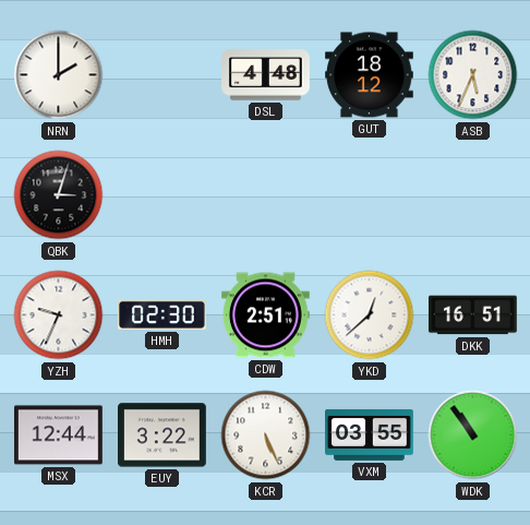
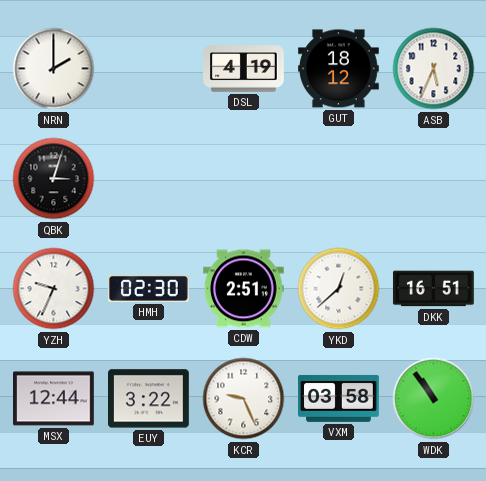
DSL: 4:48 -> 4:19
KCR: 5:26 -> 9:26
VXM: 03:55 -> 03:58
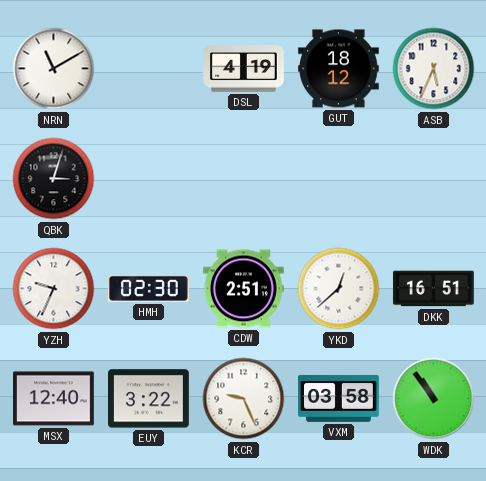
NRN: 2:00 -> 11:10
MSX: 12:44 -> 12:40
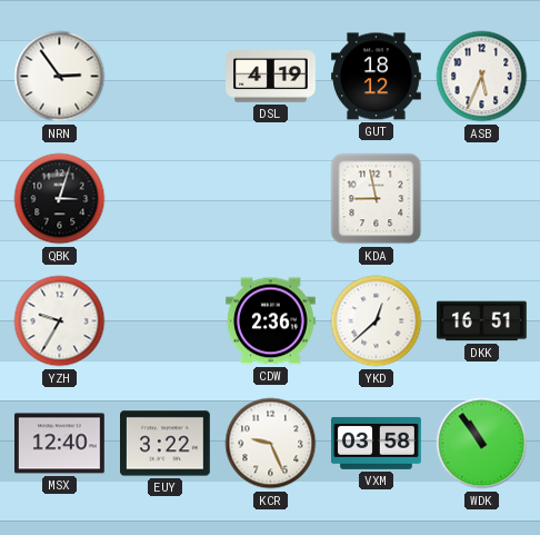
NRN: 11:10 -> 2:54
KDA: none -> 8:58
YZH: 9:34 -> 9:35
HMH: 02:30 -> none
CDW: 2:51 -> 2:36
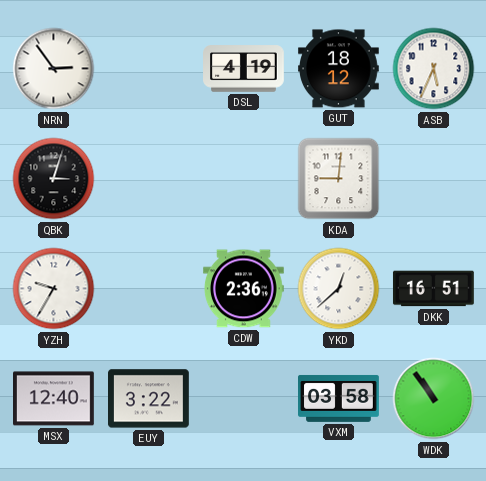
KDA: 8:58 -> 9:01
KCR: 9:26 -> none
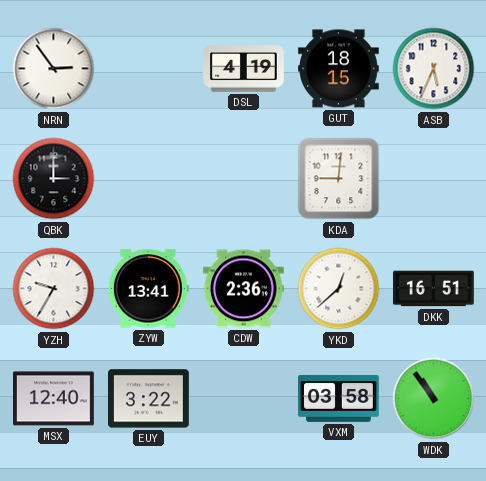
GUT: 18:12 -> 18:15
QBK: 3:03 -> 3:00
ZYW: none -> 13:41
